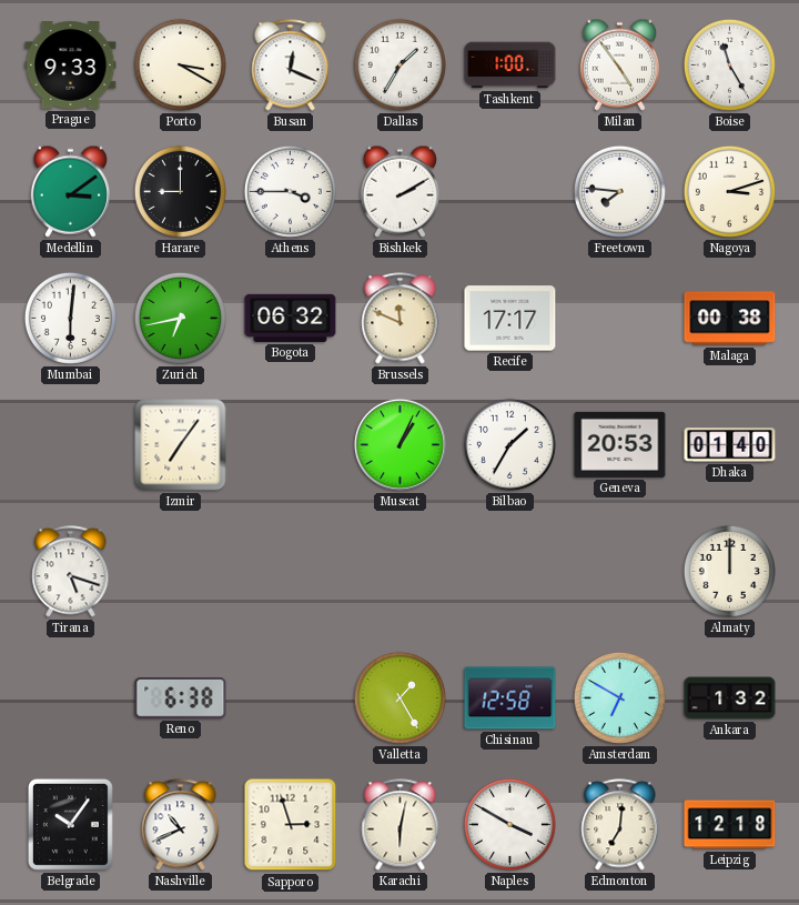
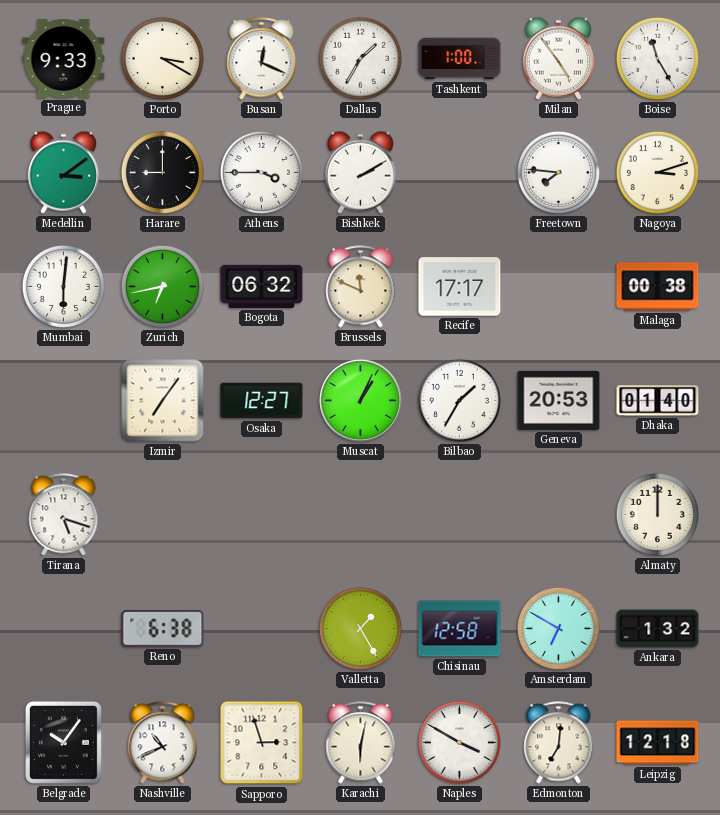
Osaka: none -> 12:27
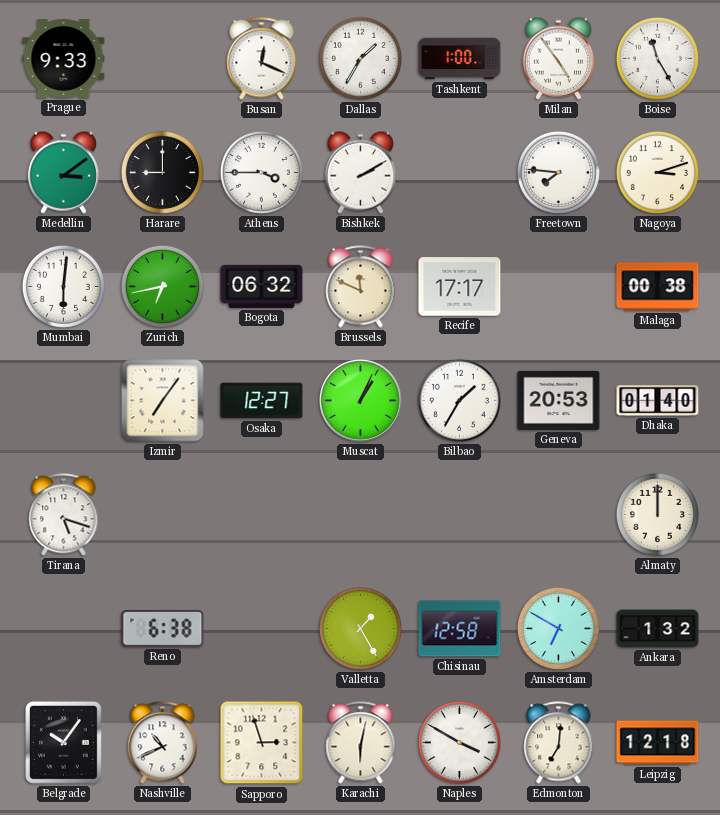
Porto: 3:20 -> none
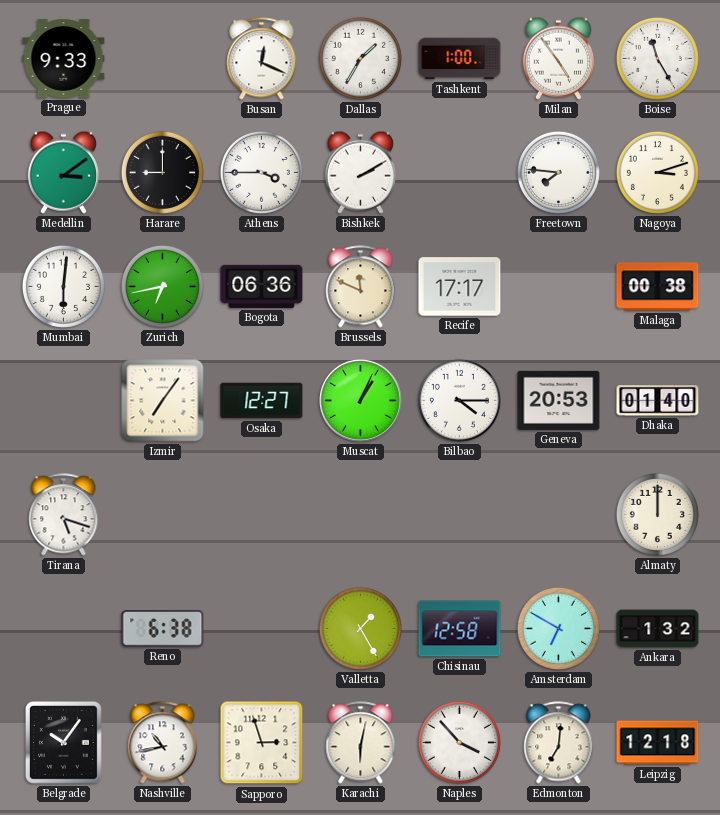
Bogota: 06:32 -> 06:36
Bilbao: 1:35 -> 4:15
Nashville: 10:41 -> 10:43
Naples: 3:50 -> 3:53
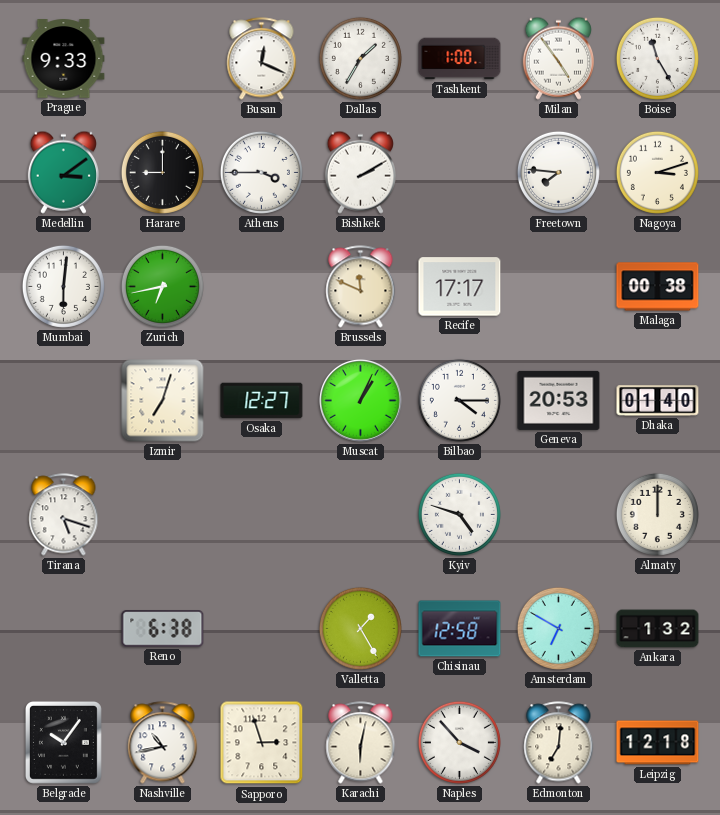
Bogota: 06:36 -> none
Izmir: 7:06 -> 7:03
Kyiv: none -> 4:48
